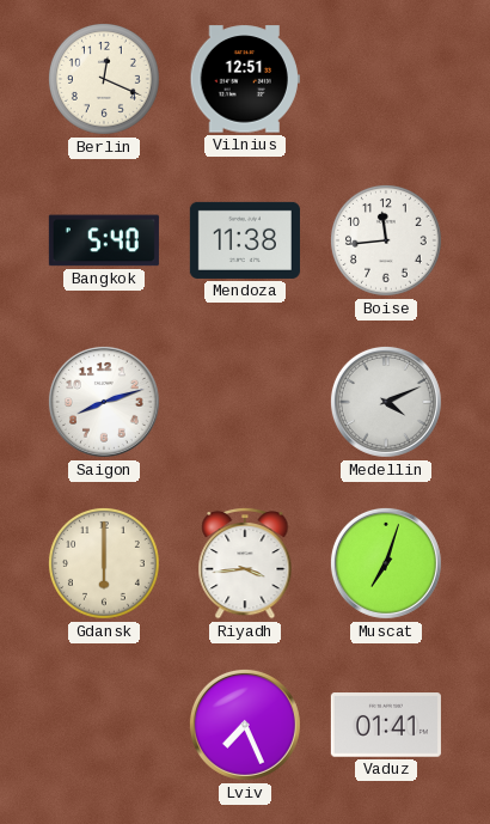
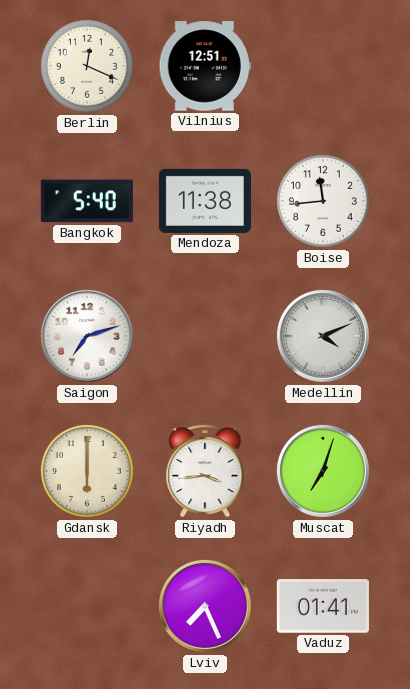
Saigon: 8:12 -> 7:12
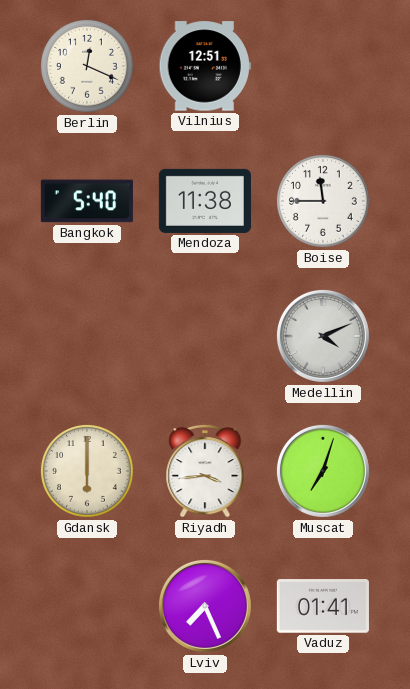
Boise: 11:44 -> 11:45
Saigon: 7:12 -> none
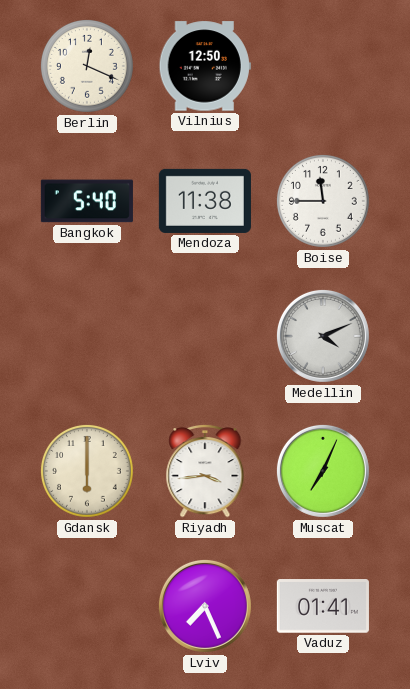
Vilnius: 12:51 -> 12:50
Muscat: 7:03 -> 7:04
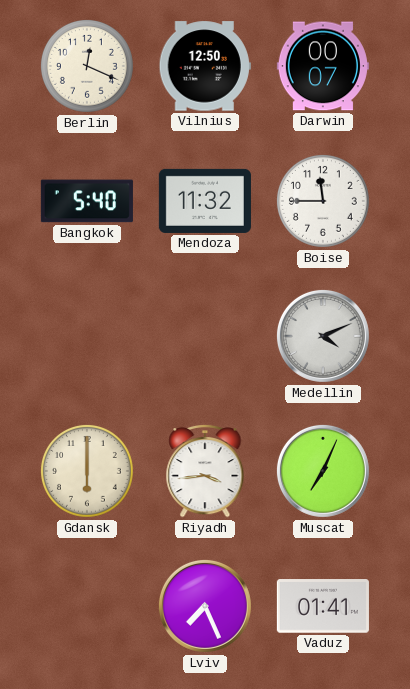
Darwin: none -> 00:07
Mendoza: 11:38 -> 11:32
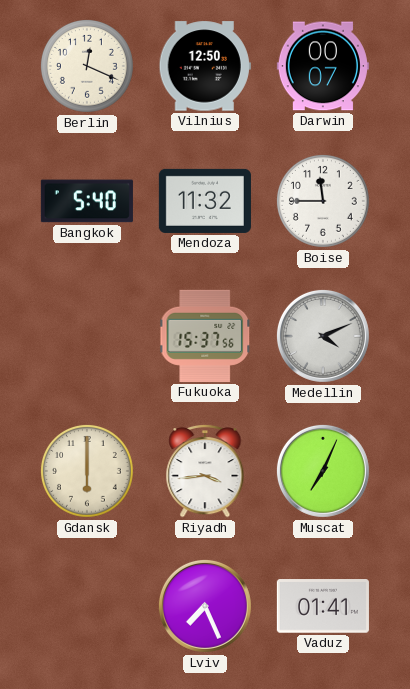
Fukuoka: none -> 15:37
